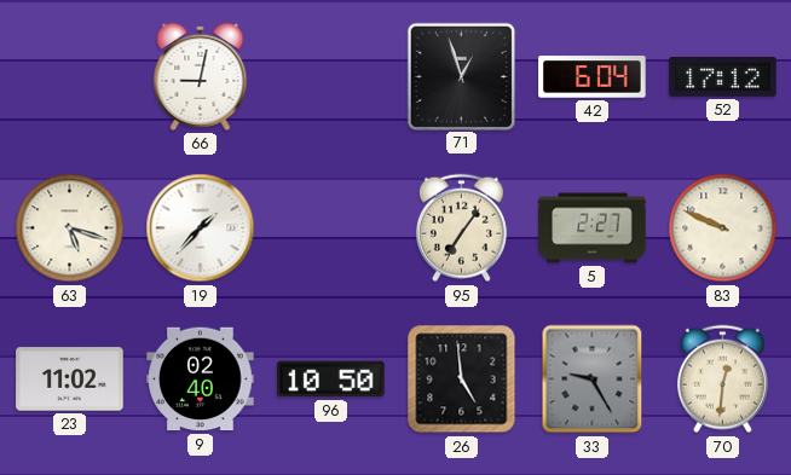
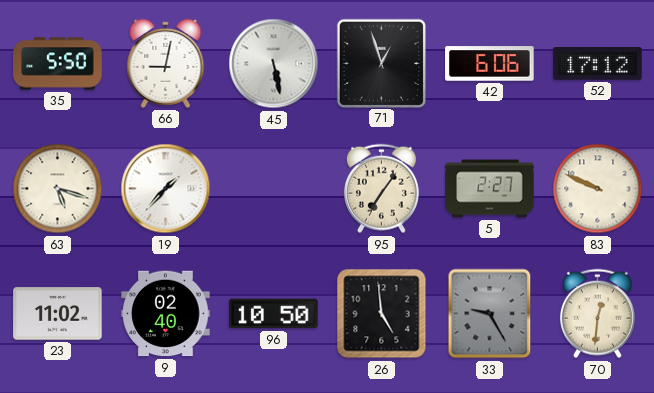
35: none -> 5:50
45: none -> 5:28
42: 6:04 -> 6:06
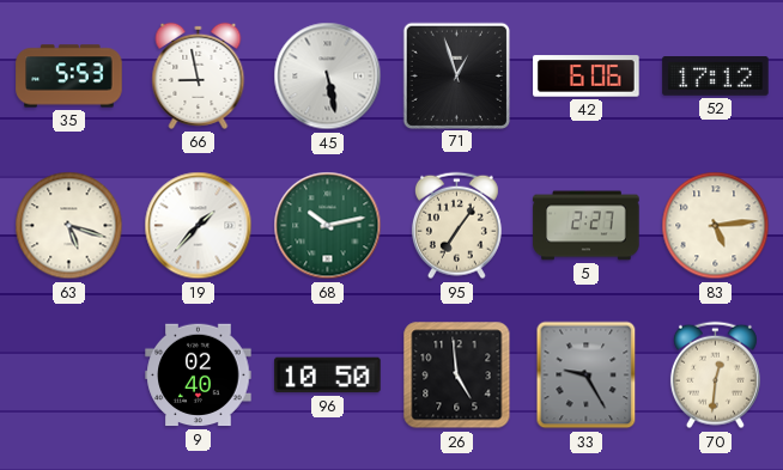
35: 5:50 -> 5:53
66: 9:02 -> 8:58
68: none -> 10:13
83: 9:49 -> 5:14
23: 11:02 -> none
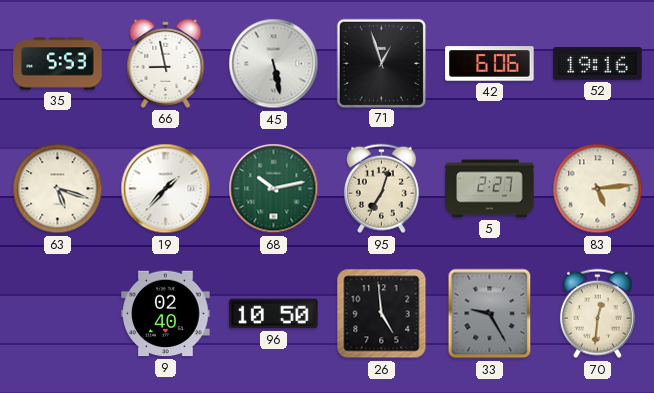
52: 17:12 -> 19:16
95: 7:06 -> 7:03
